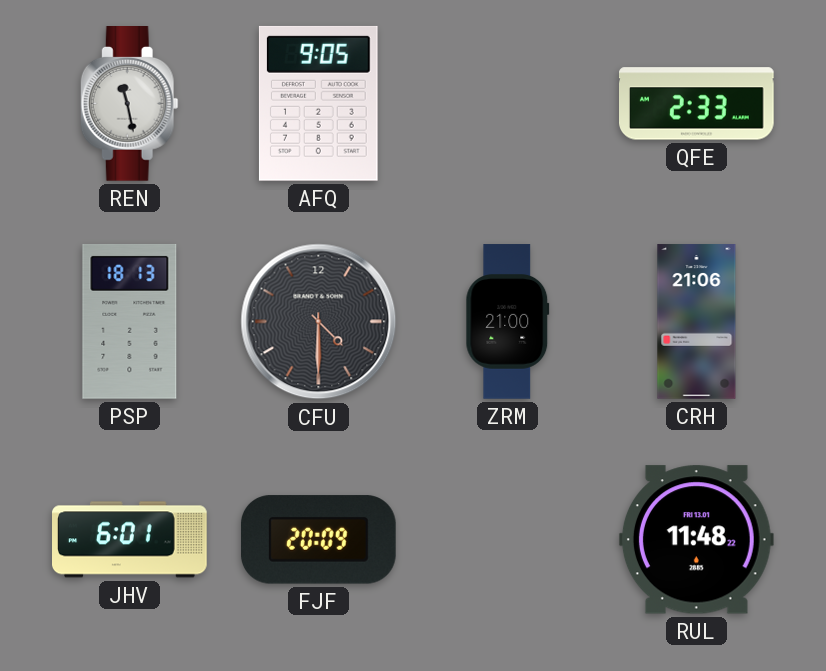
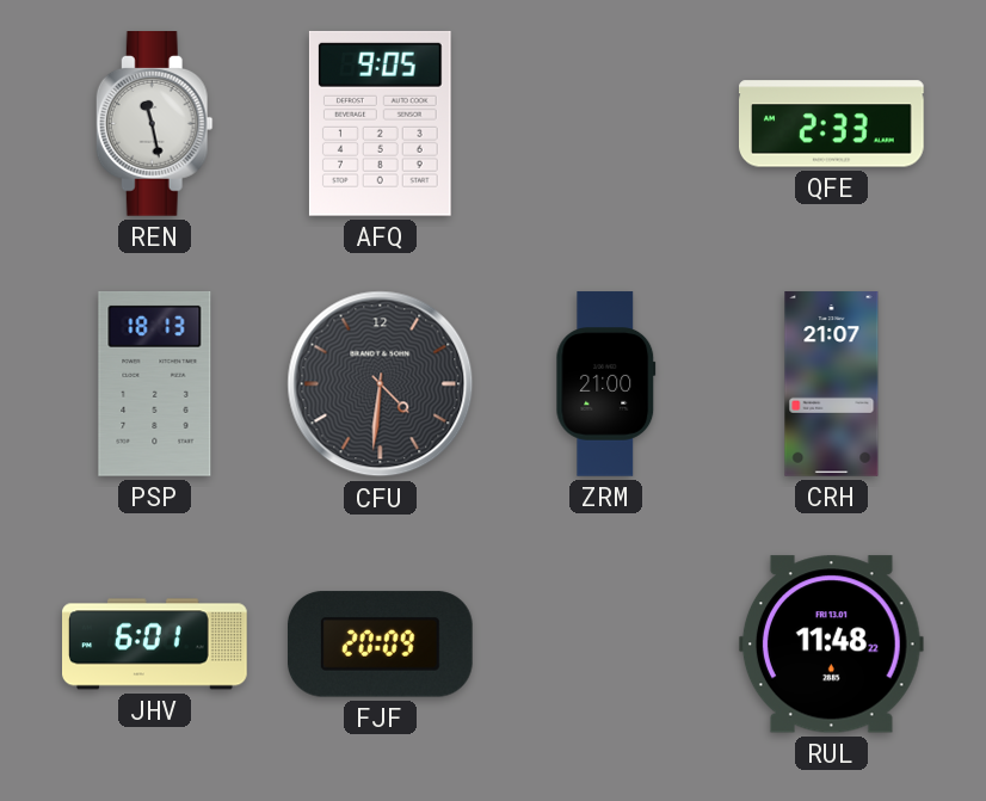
CFU: 4:30 -> 4:31
CRH: 21:06 -> 21:07
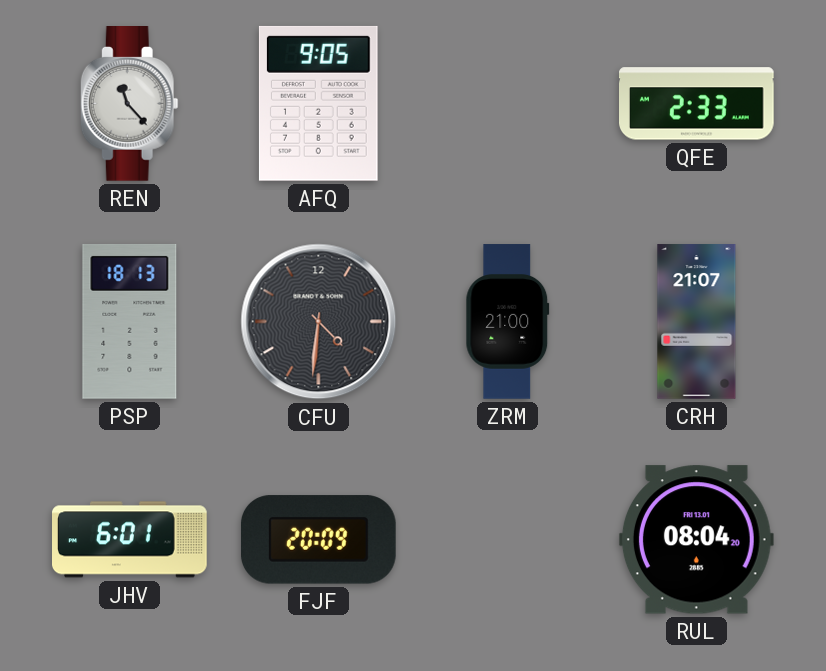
REN: 11:28 -> 11:23
RUL: 11:48 -> 08:04
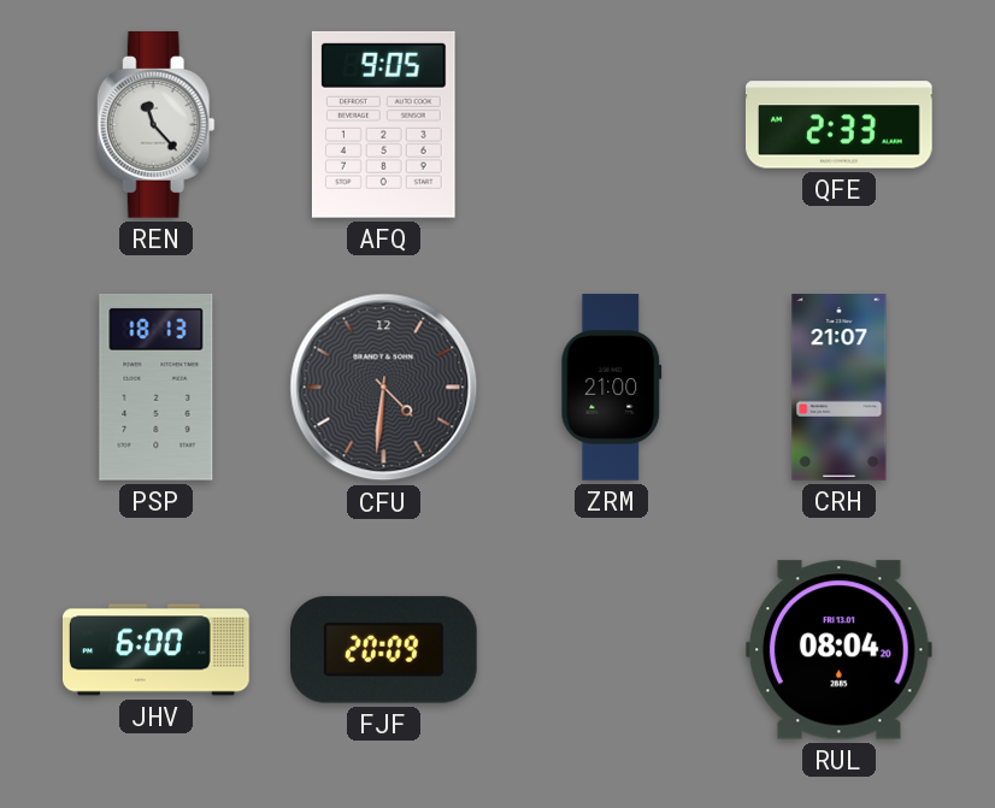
JHV: 6:01 -> 6:00
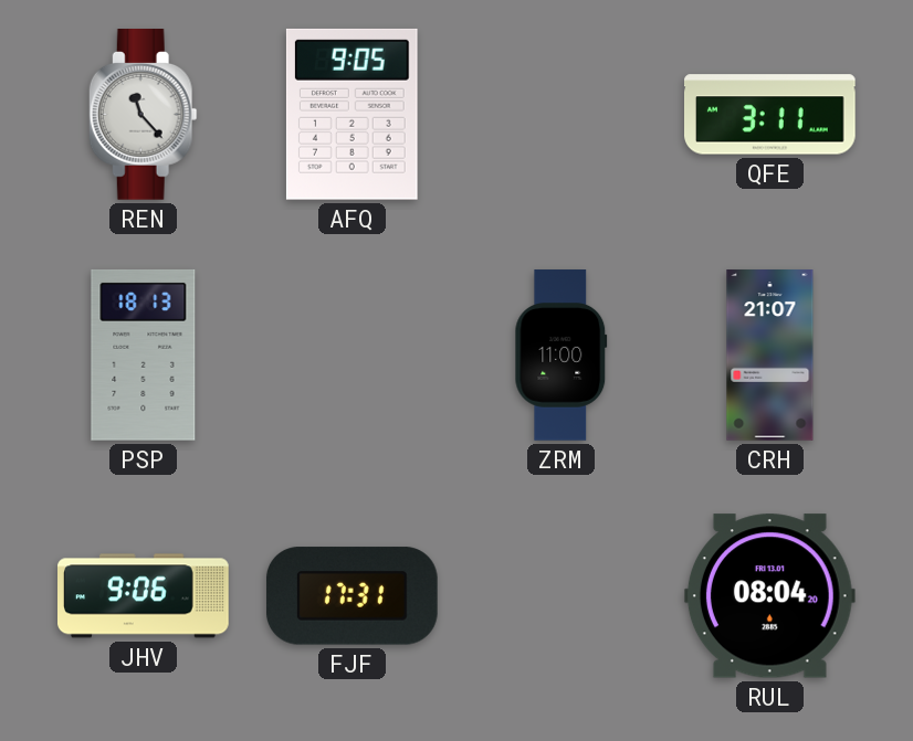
QFE: 2:33 -> 3:11
CFU: 4:31 -> none
ZRM: 21:00 -> 11:00
JHV: 6:00 -> 9:06
FJF: 20:09 -> 17:31
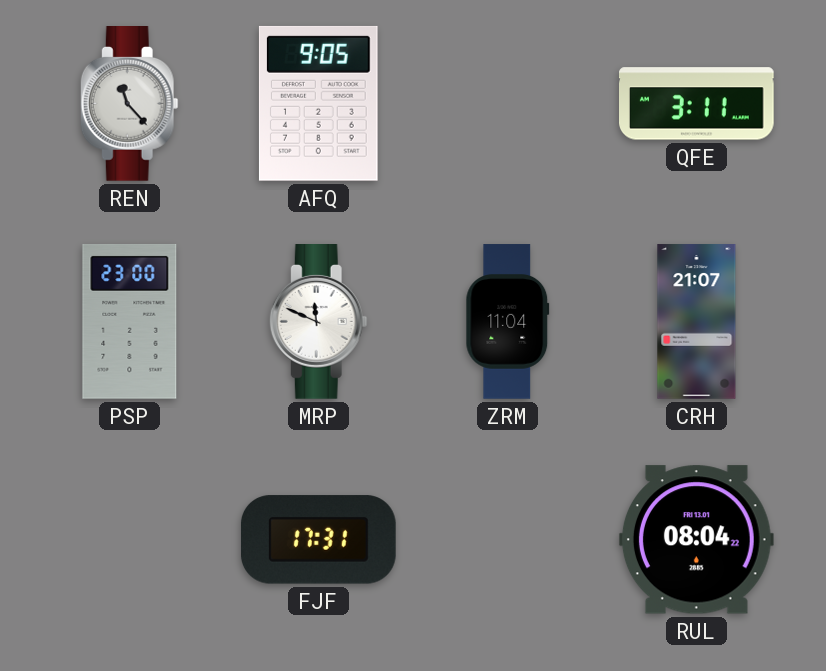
PSP: 18:13 -> 23:00
MRP: none -> 11:49
ZRM: 11:00 -> 11:04
JHV: 9:06 -> none
RUL: 08:04:20 -> 08:04:22
